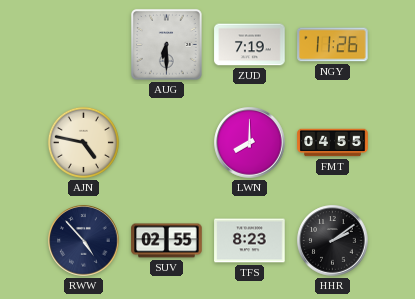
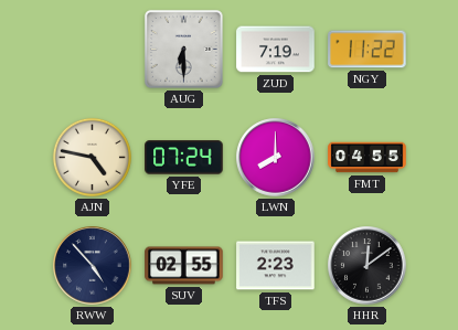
NGY: 11:26 -> 11:22
YFE: none -> 07:24
TFS: 8:23 -> 2:23
HHR: 2:09 -> 12:09
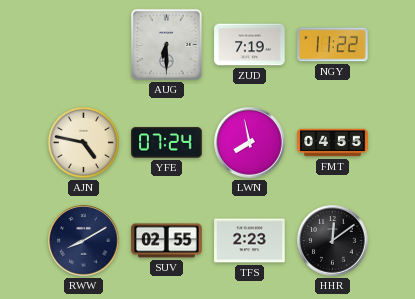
LWN: 8:00 -> 7:58
RWW: 4:53 -> 8:10
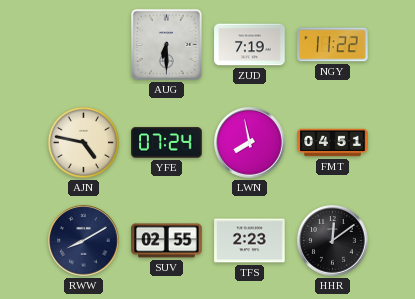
FMT: 04:55 -> 04:51
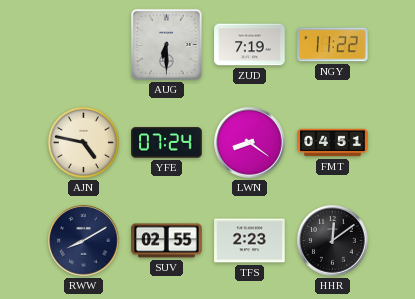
LWN: 7:58 -> 8:21
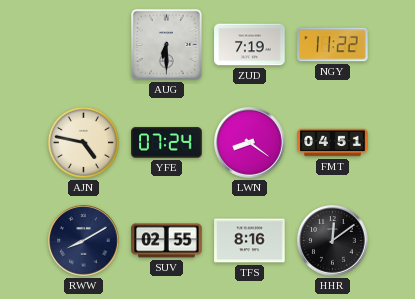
TFS: 2:23 -> 8:16
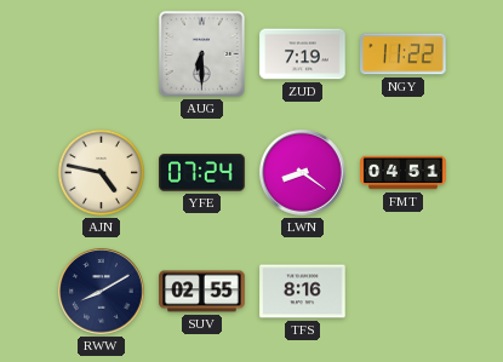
HHR: 12:09 -> none
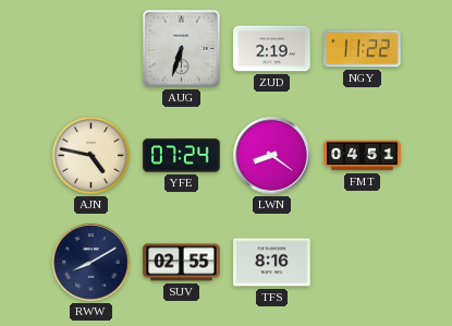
AUG: 6:30 -> 6:33
ZUD: 7:19 -> 2:19
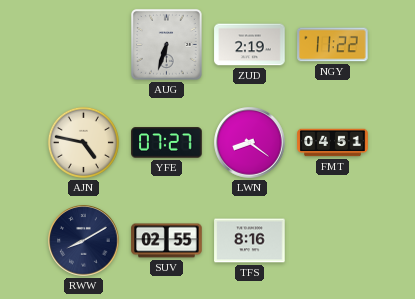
YFE: 07:24 -> 07:27
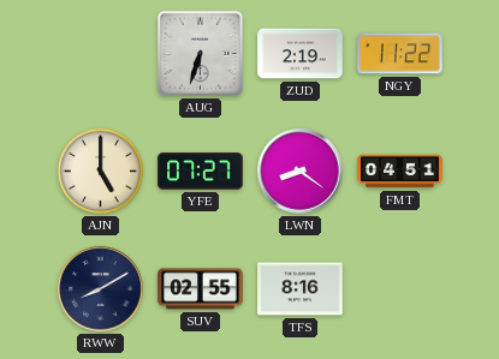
AJN: 4:47 -> 5:00
